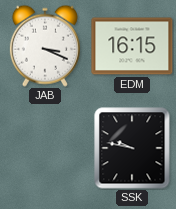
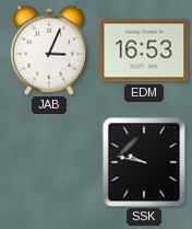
JAB: 3:19 -> 3:04
EDM: 16:15 -> 16:53
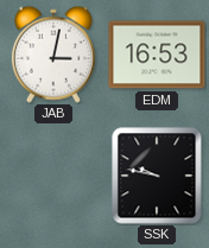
JAB: 3:04 -> 3:02
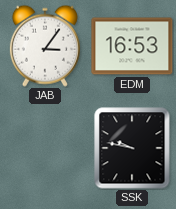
JAB: 3:02 -> 3:06
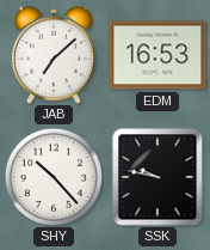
JAB: 3:06 -> 7:08
SHY: none -> 10:23
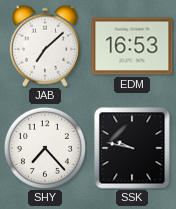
SHY: 10:23 -> 7:23
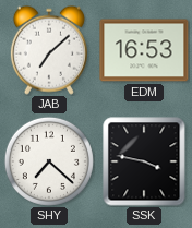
SHY: 7:23 -> 7:22
SSK: 9:47 -> 3:47
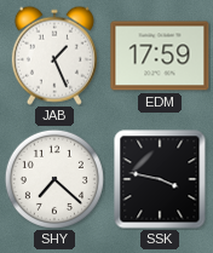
JAB: 7:08 -> 1:26
EDM: 16:53 -> 17:59
